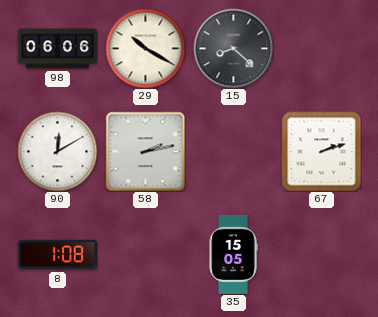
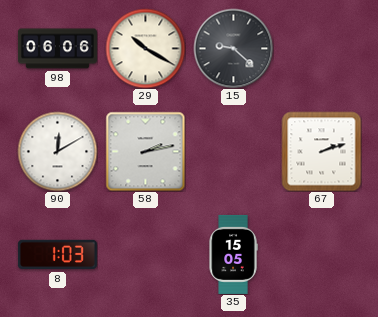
15: 8:22 -> 9:22
8: 1:08 -> 1:03
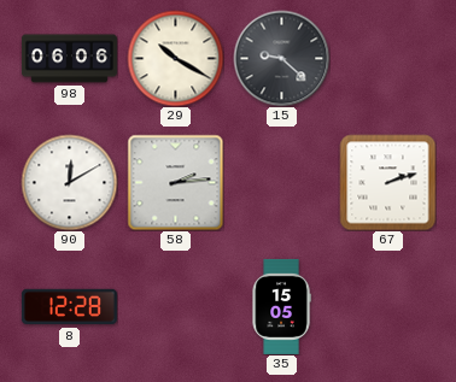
58: 2:13 -> 2:14
8: 1:03 -> 12:28
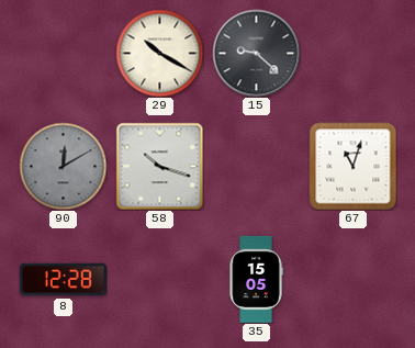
98: 06:06 -> none
90 dial: white -> grey
58: 2:14 -> 10:18
67: 2:12 -> 11:03
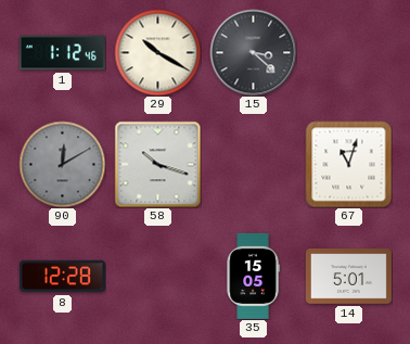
1: none -> 1:12
15: 9:22 -> 3:22
14: none -> 5:01
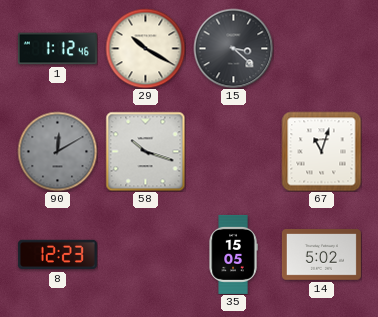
8: 12:28 -> 12:23
14: 5:01 -> 5:02
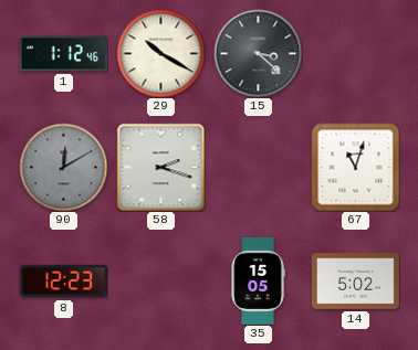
58: 10:18 -> 2:18
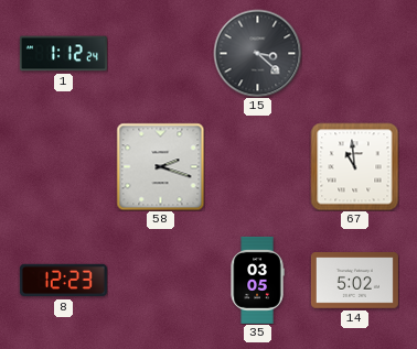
1: 1:12:46 -> 1:12:24
29: 10:20 -> none
90: 12:10 -> none
67: 11:03 -> 10:59
35: 15:05 -> 03:05
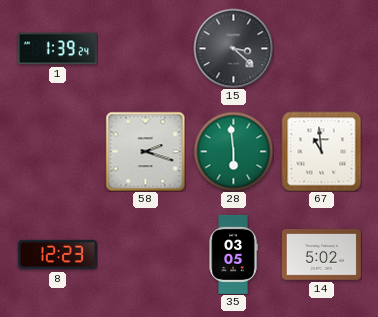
1: 1:12 -> 1:39
28: none -> 5:59
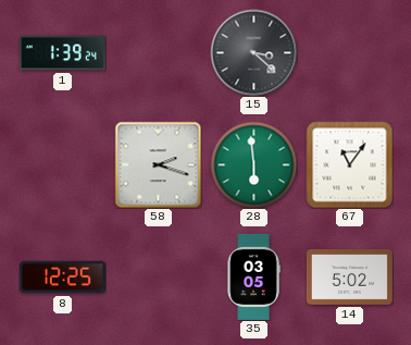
67: 10:59 -> 11:06
8: 12:23 -> 12:25
